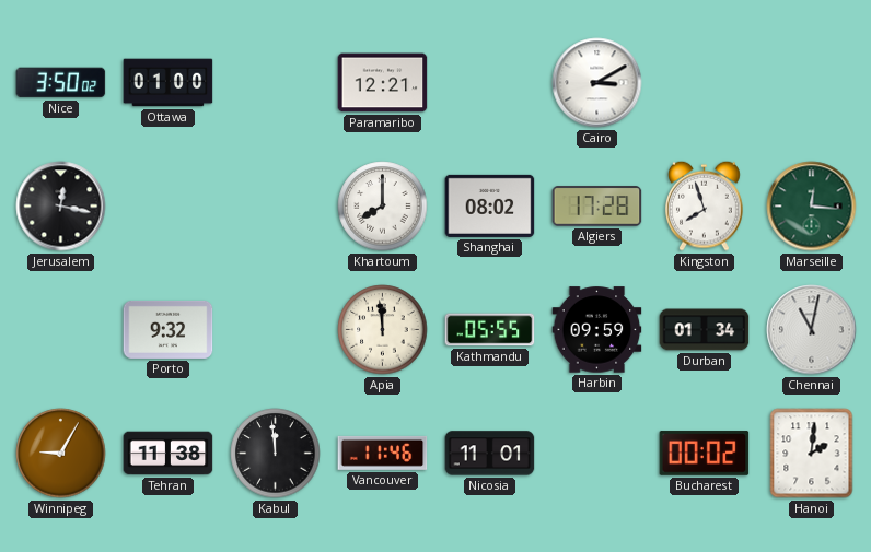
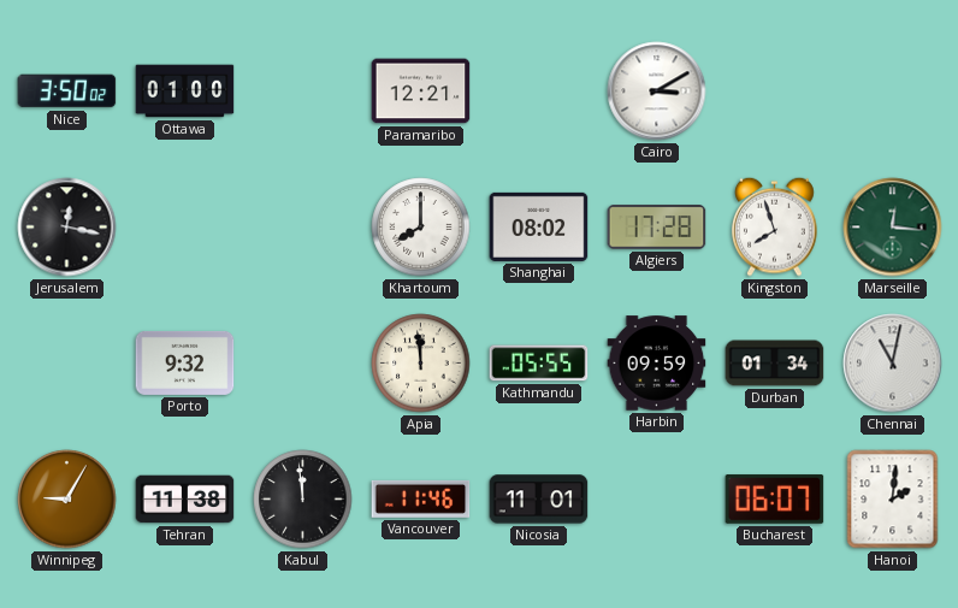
Bucharest: 00:02 -> 06:07
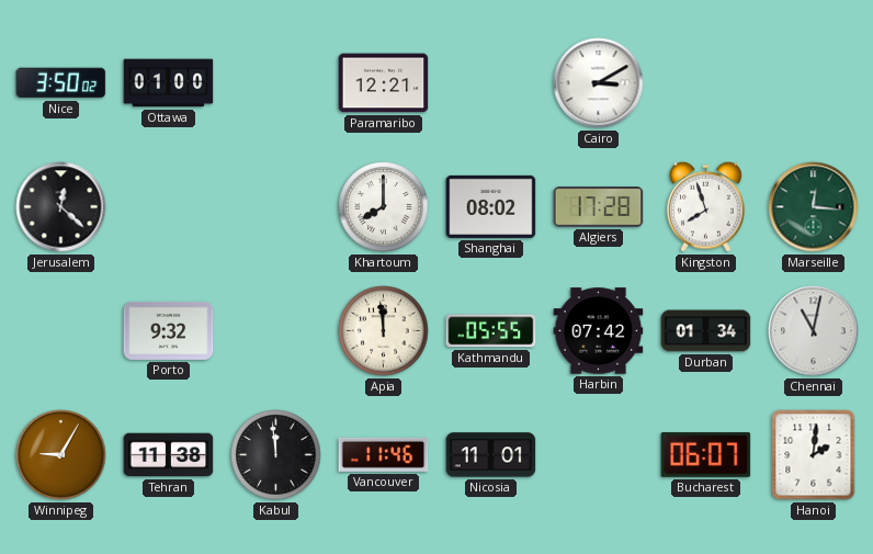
Jerusalem: 12:17 -> 12:22
Harbin: 09:59 -> 07:42
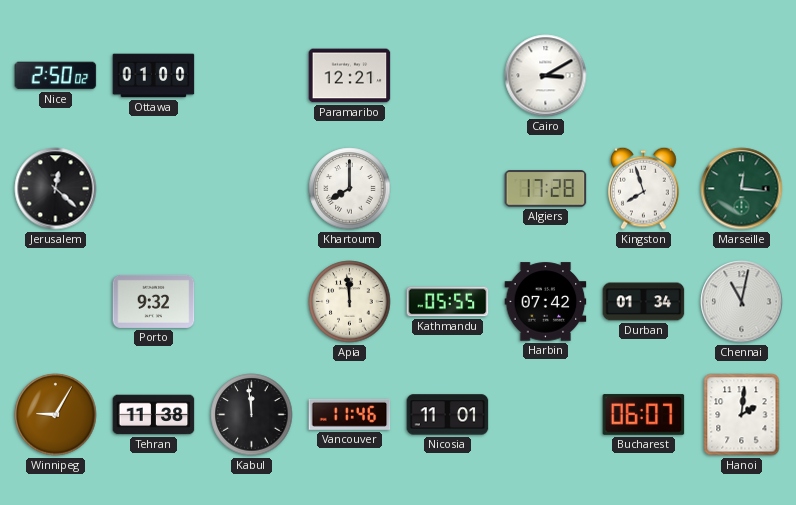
Nice: 3:50 -> 2:50
Shanghai: 08:02 -> none
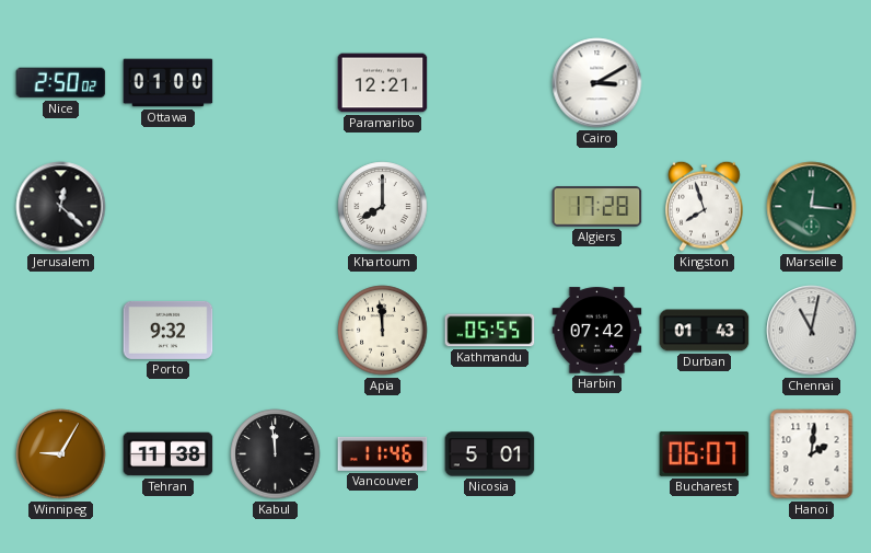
Durban: 01:34 -> 01:43
Nicosia: 11:01 -> 5:01
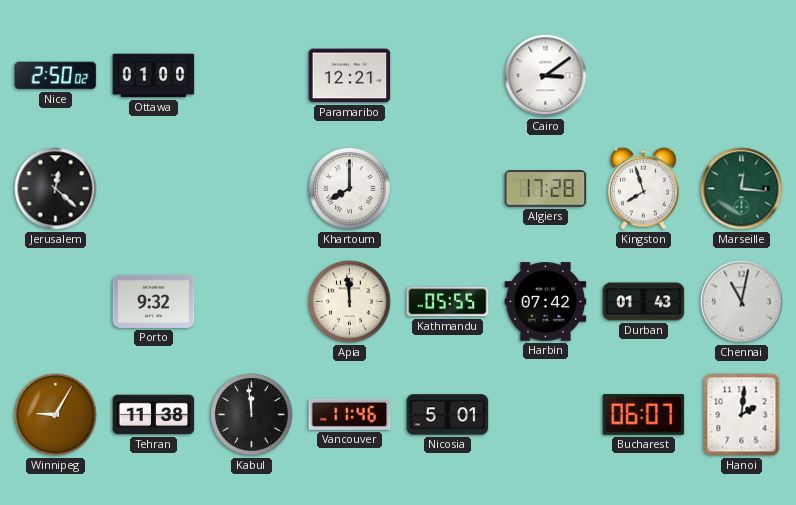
Cairo: 3:10 -> 3:09
